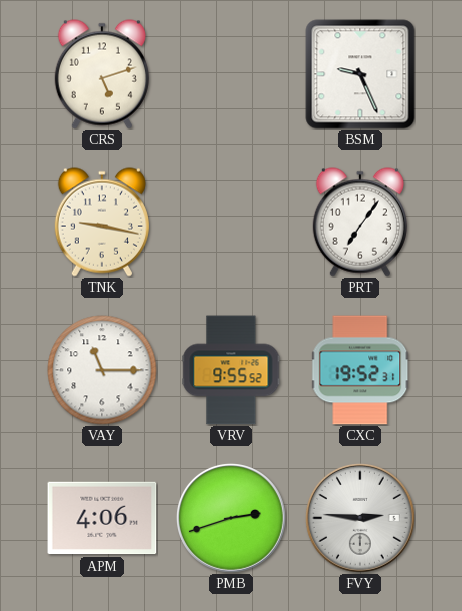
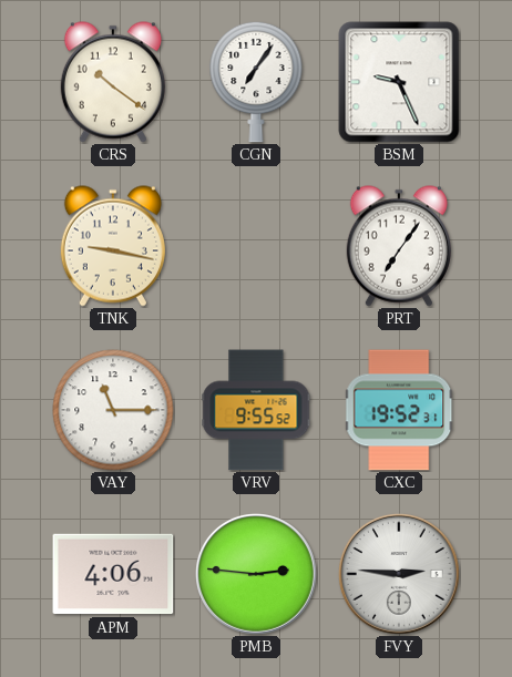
CRS: 5:12 -> 10:21
CGN: none -> 7:06
PMB: 2:42 -> 2:46
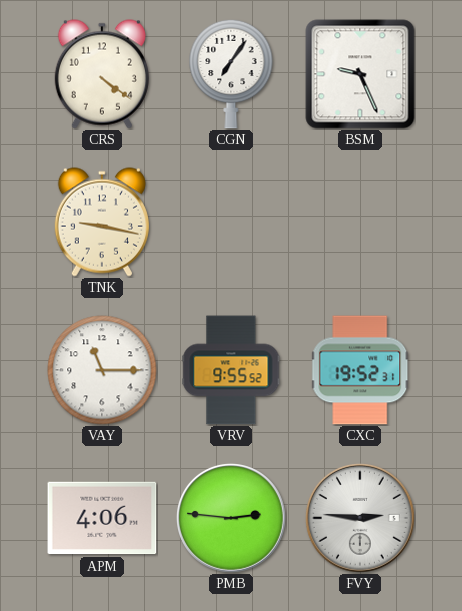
CRS: 10:21 -> 4:21
PRT: 7:06 -> none
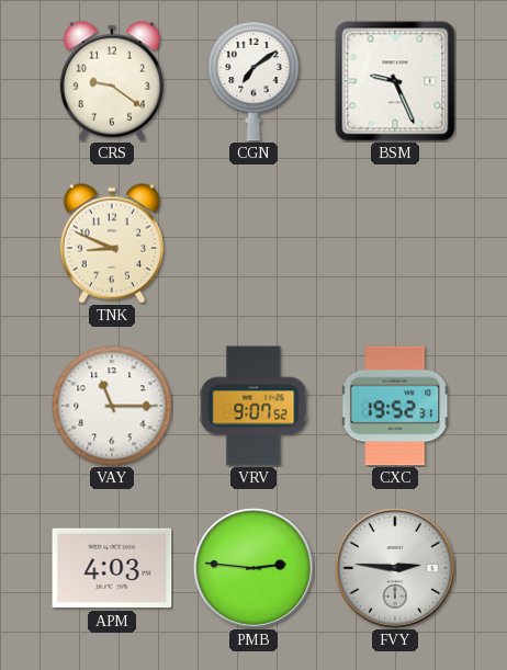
CRS: 4:21 -> 9:21
CGN: 7:06 -> 7:09
TNK: 9:17 -> 8:49
VRV: 9:55 -> 9:07
APM: 4:06 -> 4:03
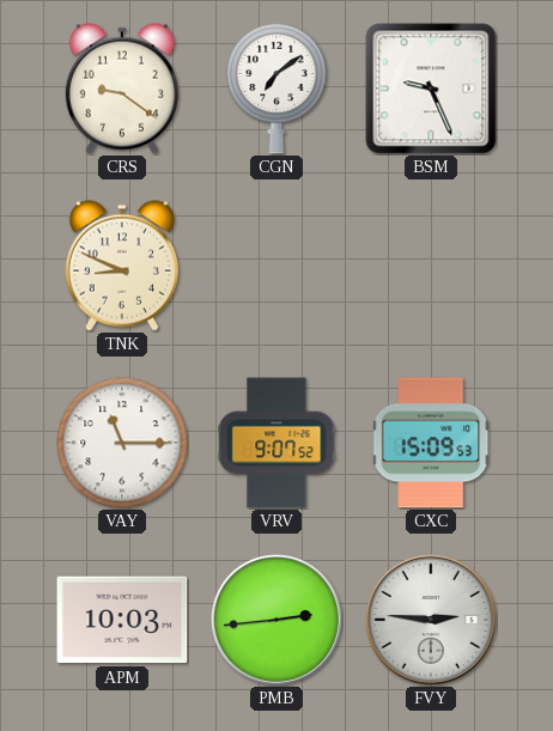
CXC: 19:52 -> 15:09
APM: 4:03 -> 10:03
PMB: 2:46 -> 2:44
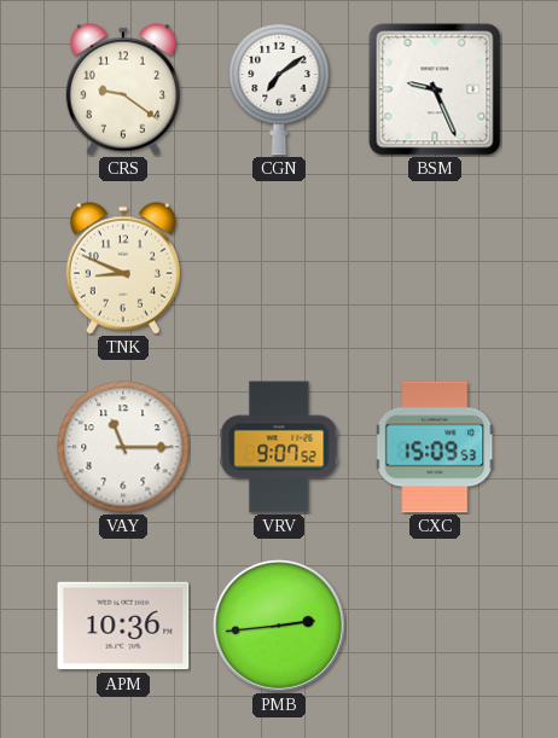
APM: 10:03 -> 10:36
FVY: 2:46 -> none
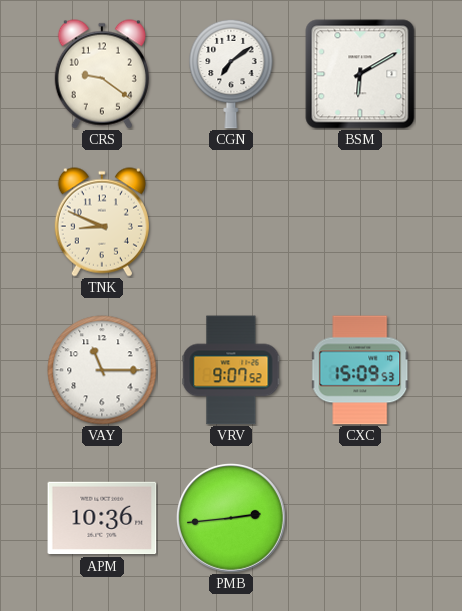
BSM: 9:26 -> 6:10
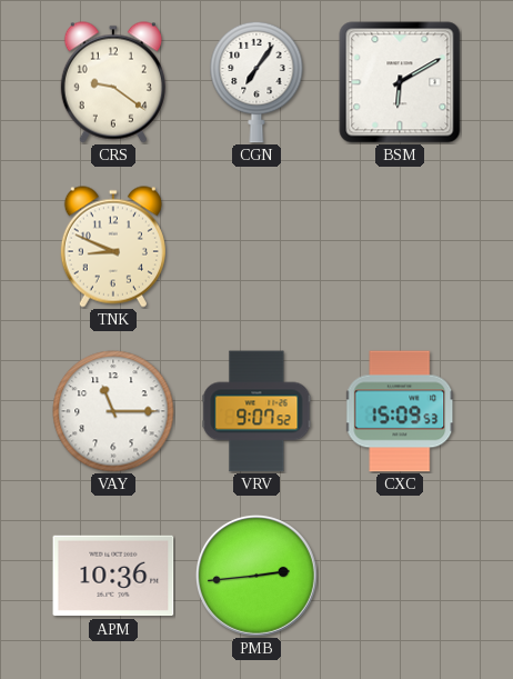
CGN: 7:09 -> 7:06
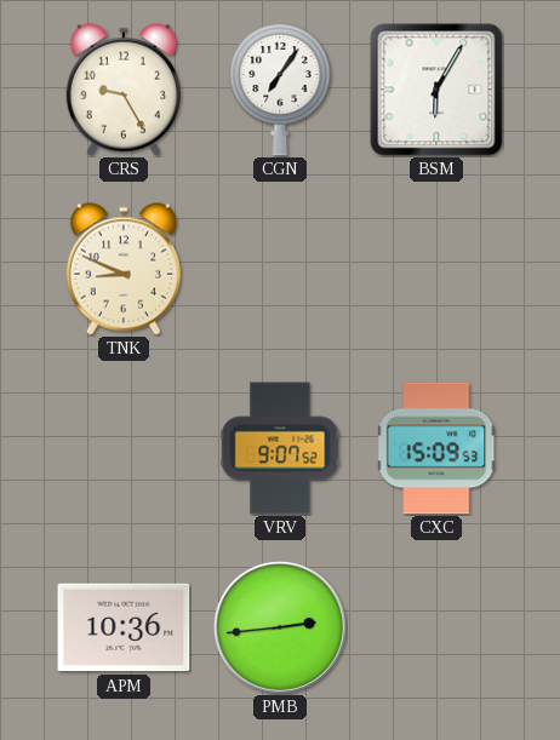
CRS: 9:21 -> 9:25
BSM: 6:10 -> 6:05
VAY: 11:15 -> none
